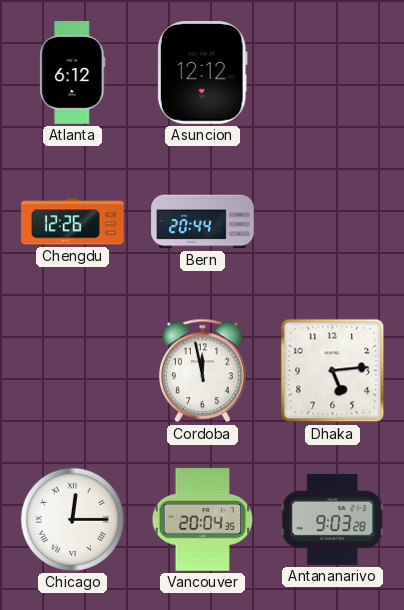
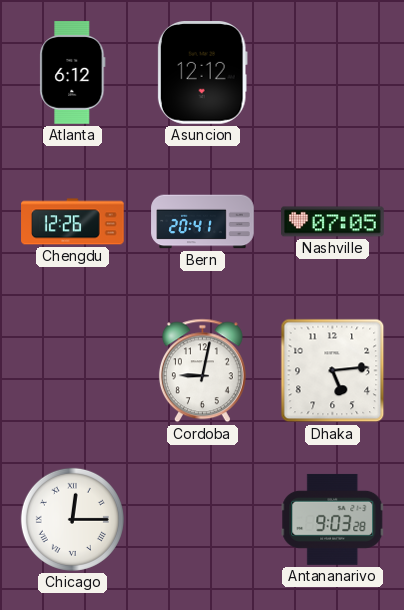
Bern: 20:44 -> 20:41
Nashville: none -> 07:05
Cordoba: 11:58 -> 9:02
Vancouver: 20:04 -> none
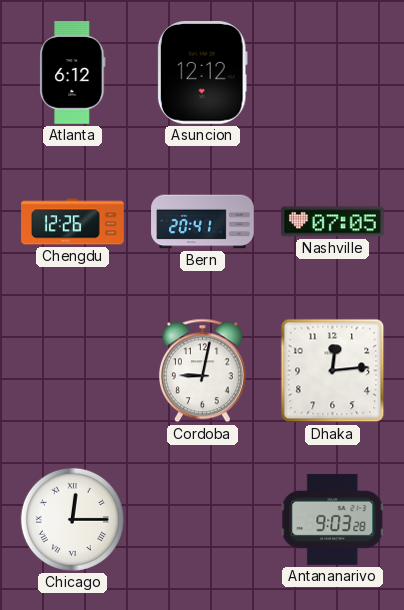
Dhaka: 5:14 -> 12:14
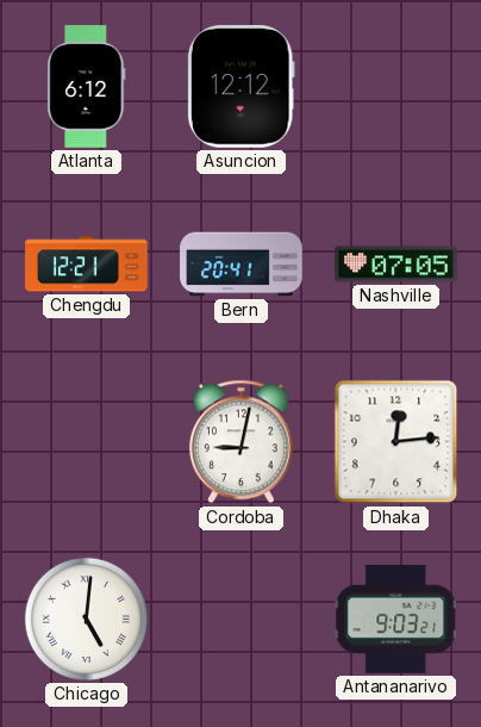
Chengdu: 12:26 -> 12:21
Chicago: 12:15 -> 5:01
Antananarivo: 9:03:28 -> 9:03:21
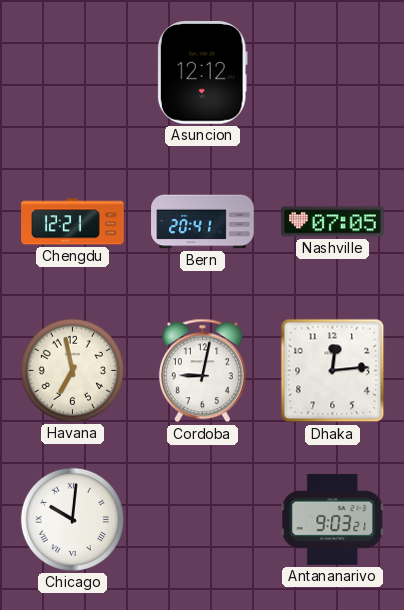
Atlanta: 6:12 -> none
Havana: none -> 6:58
Chicago: 5:01 -> 10:01
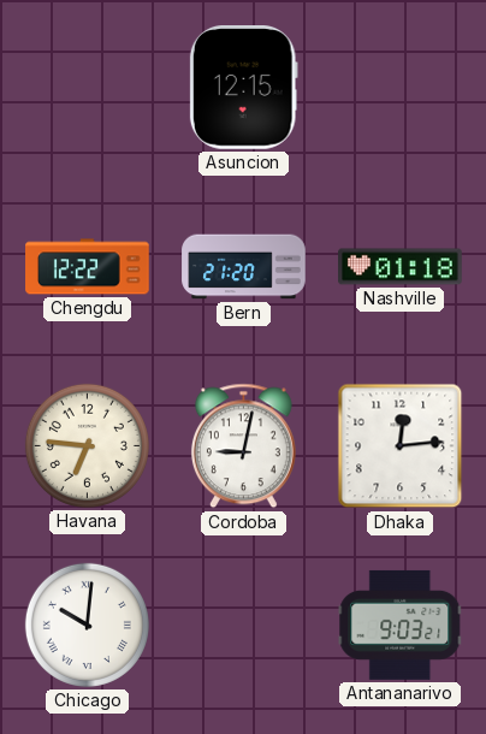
Asuncion: 12:12 -> 12:15
Chengdu: 12:21 -> 12:22
Bern: 20:41 -> 21:20
Nashville: 07:05 -> 01:18
Havana: 6:58 -> 6:46
